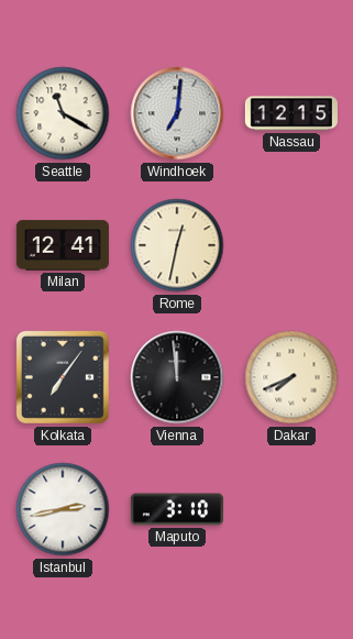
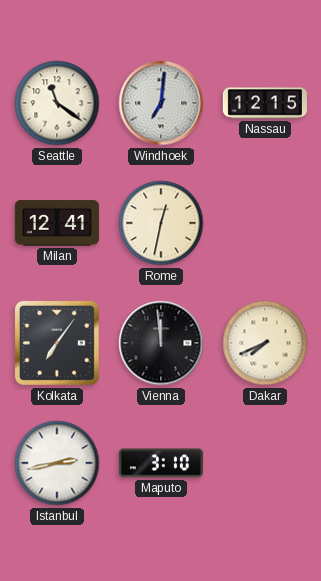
Seattle: 11:20 -> 11:21
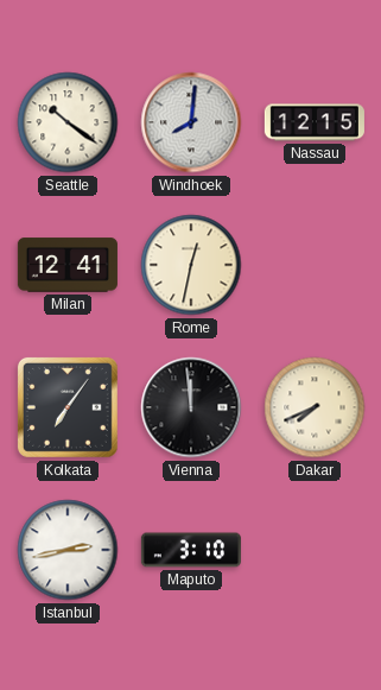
Seattle: 11:21 -> 10:21
Windhoek: 7:01 -> 8:01
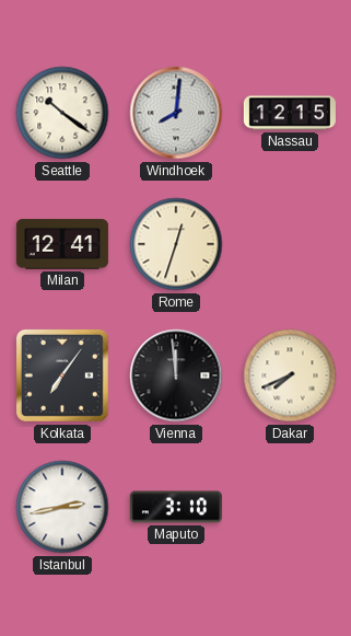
Rome: 12:32 -> 12:33
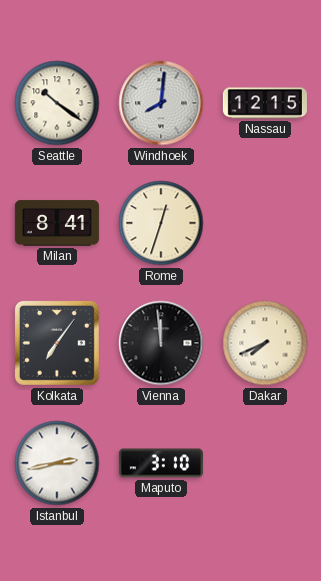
Milan: 12:41 -> 8:41
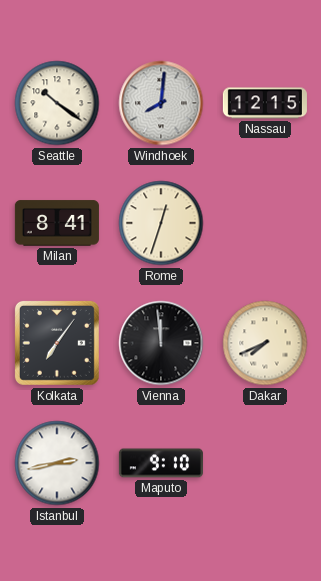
Maputo: 3:10 -> 9:10
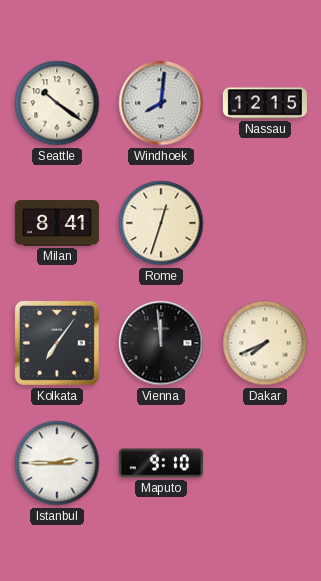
Istanbul: 2:43 -> 2:45
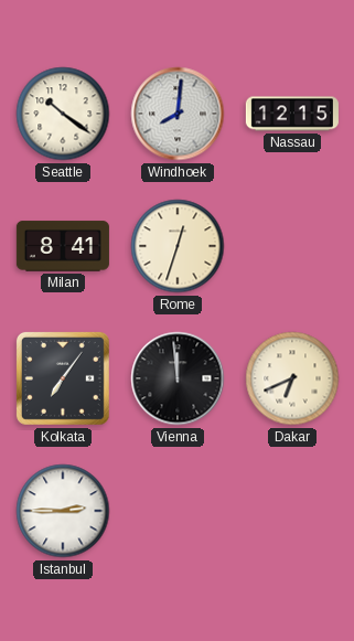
Dakar: 7:41 -> 6:41
Maputo: 9:10 -> none
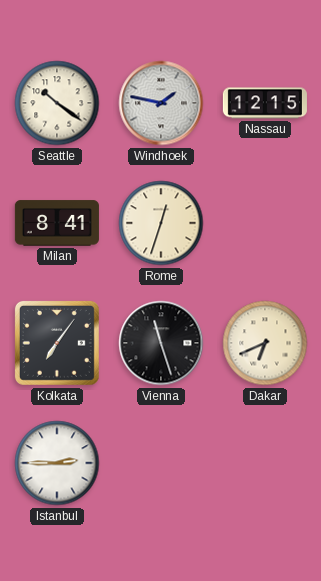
Windhoek: 8:01 -> 1:47
Vienna: 11:59 -> 11:27
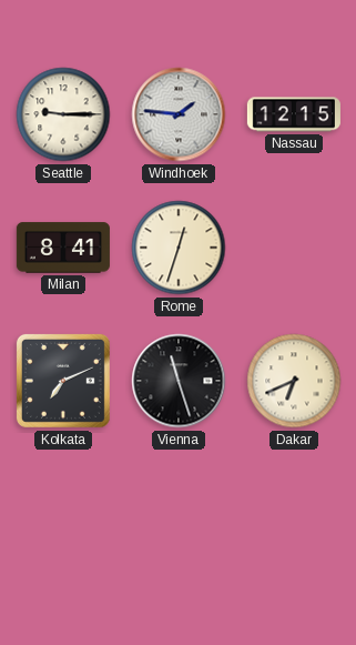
Seattle: 10:21 -> 9:15
Windhoek: 1:47 -> 1:46
Kolkata: 7:06 -> 7:11
Istanbul: 2:45 -> none
